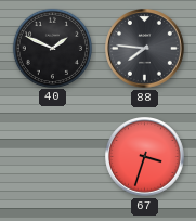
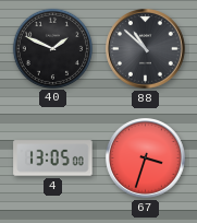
88: 7:46 -> 10:52
4: none -> 13:05
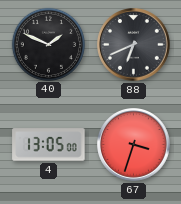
88: 10:52 -> 6:41
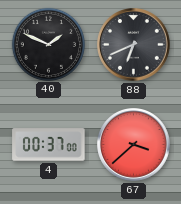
4: 13:05 -> 00:37
67: 3:33 -> 3:38
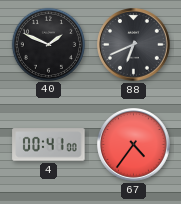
4: 00:37 -> 00:41
67: 3:38 -> 4:36
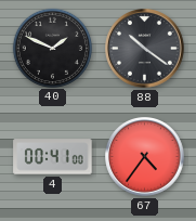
88: 6:41 -> 10:21
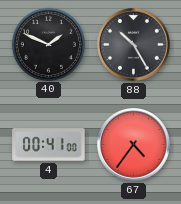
88: 10:21 -> 10:25
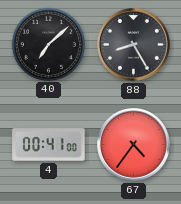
40: 1:49 -> 7:08
88: 10:25 -> 8:25
